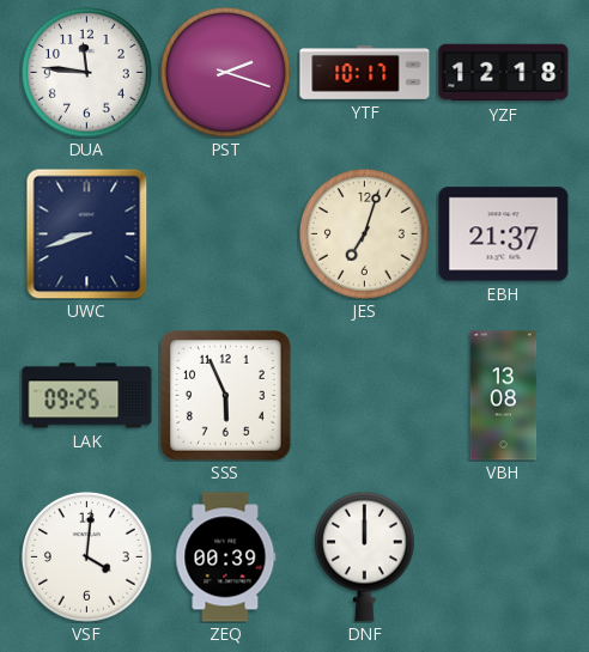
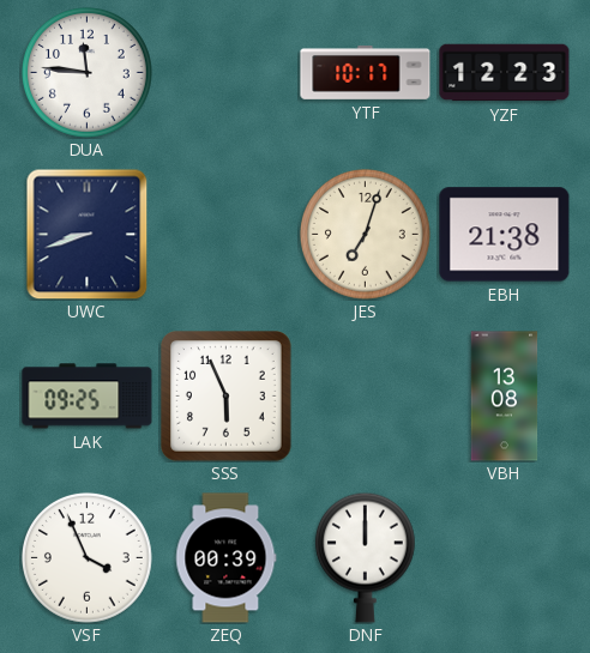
PST: 2:18 -> none
YZF: 12:18 -> 12:23
EBH: 21:37 -> 21:38
VSF: 4:01 -> 3:56
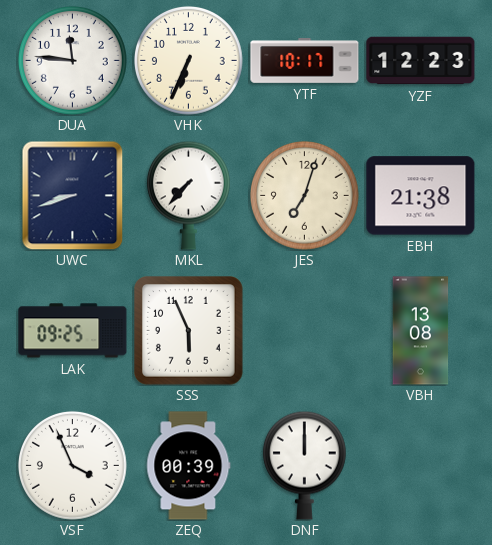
VHK: none -> 6:34
MKL: none -> 7:37
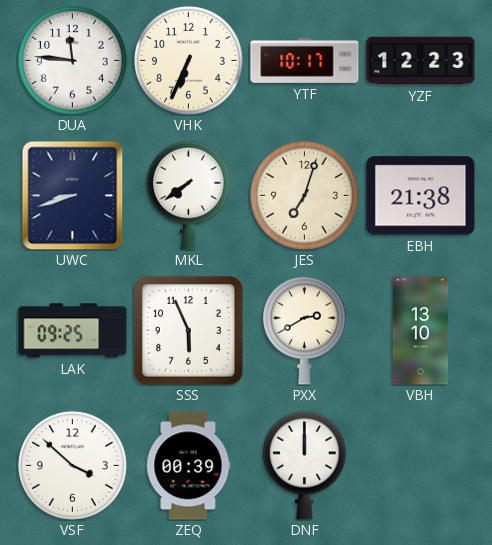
MKL: 7:37 -> 7:39
PXX: none -> 2:40
VBH: 13:08 -> 13:10
VSF: 3:56 -> 3:52
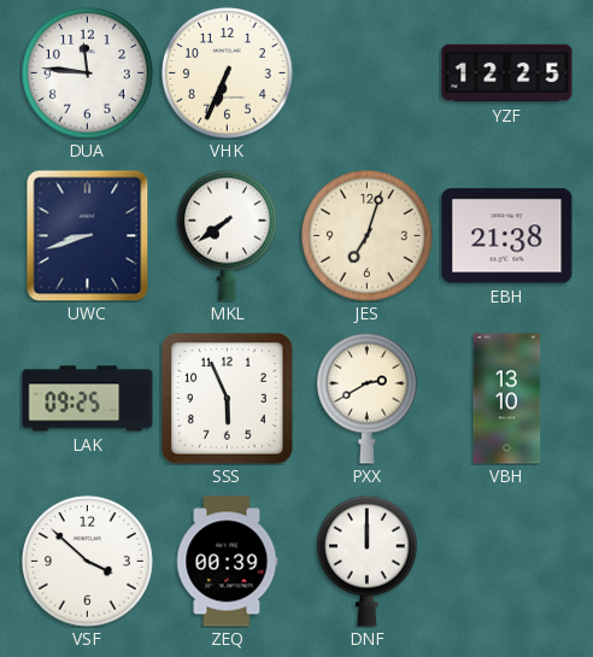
YTF: 10:17 -> none
YZF: 12:23 -> 12:25
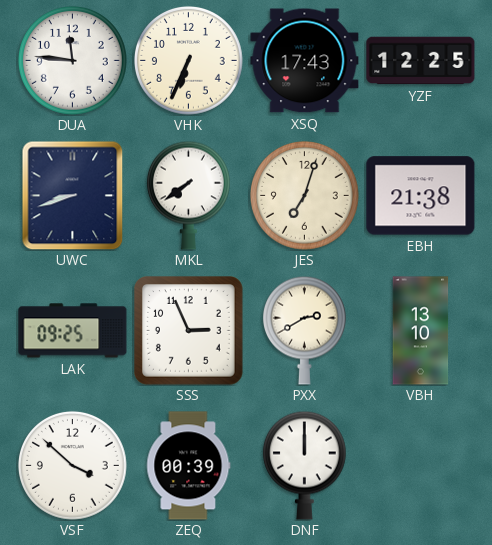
XSQ: none -> 17:43
SSS: 5:56 -> 2:56
